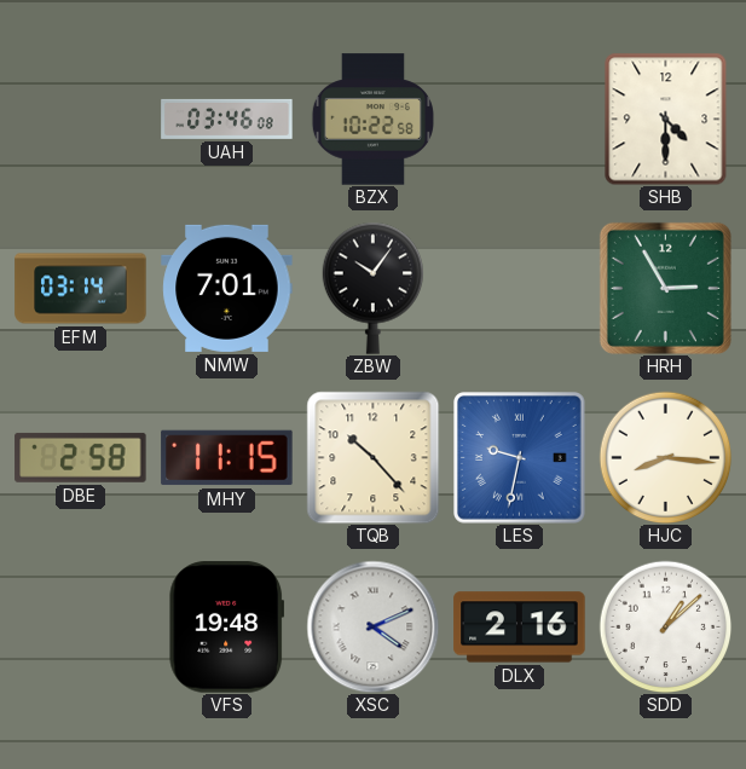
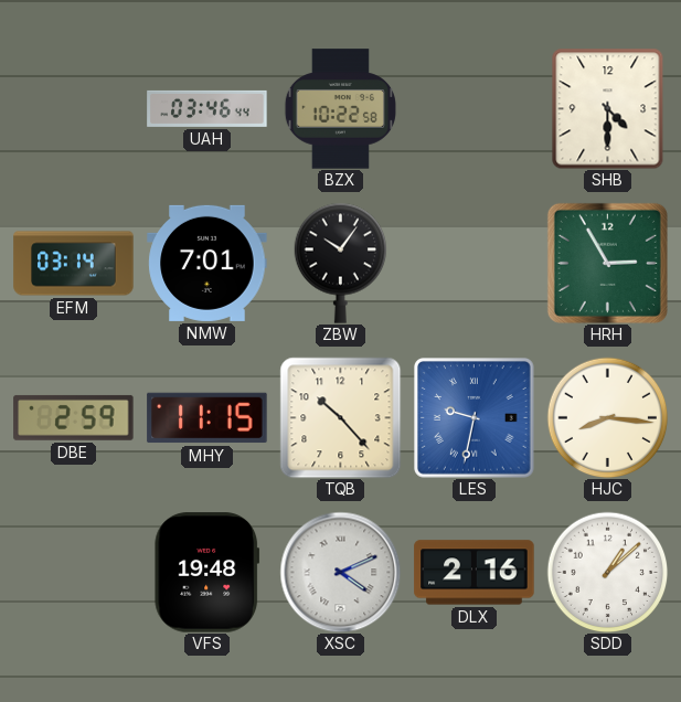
UAH: 03:46:08 -> 03:46:44
DBE: 2:58 -> 2:59
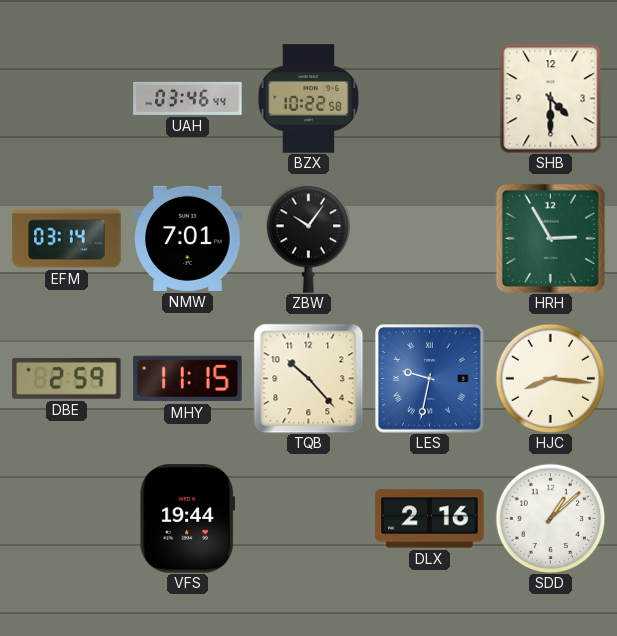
VFS: 19:48 -> 19:44
XSC: 4:11 -> none
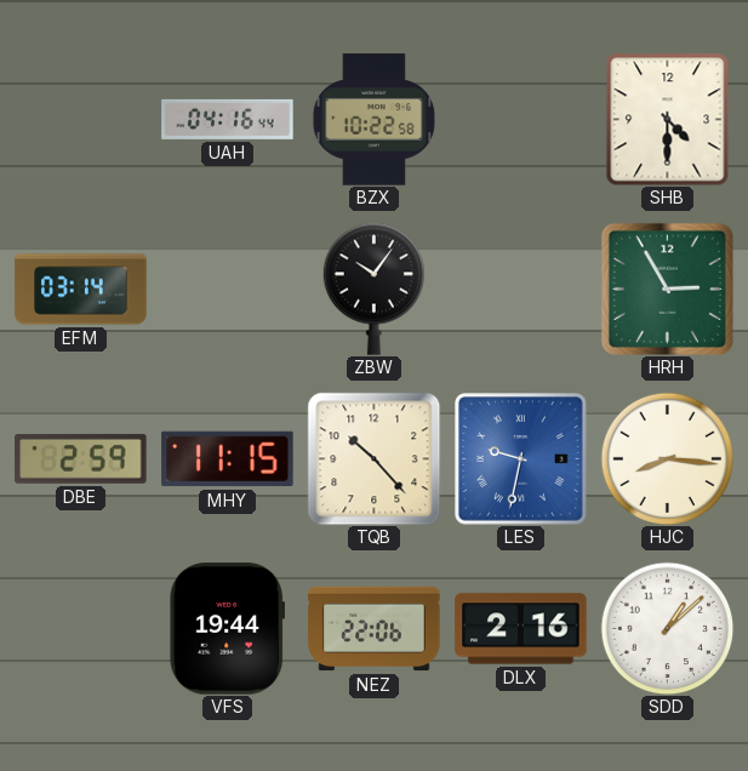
UAH: 03:46 -> 04:16
NMW: 7:01 -> none
NEZ: none -> 22:06
